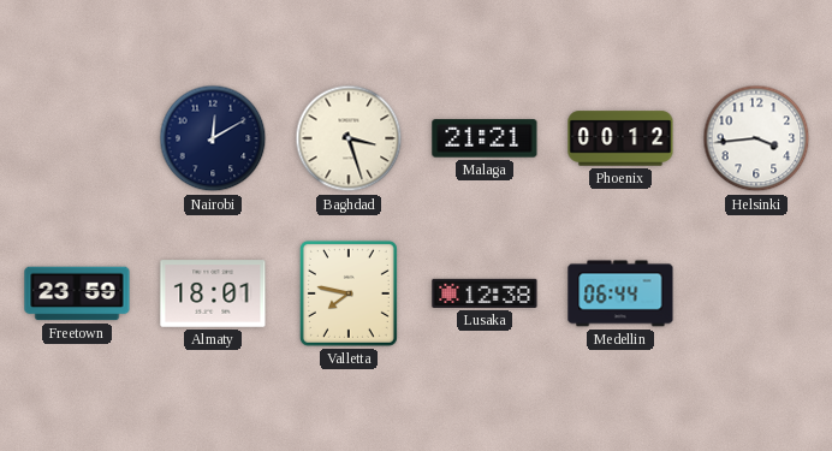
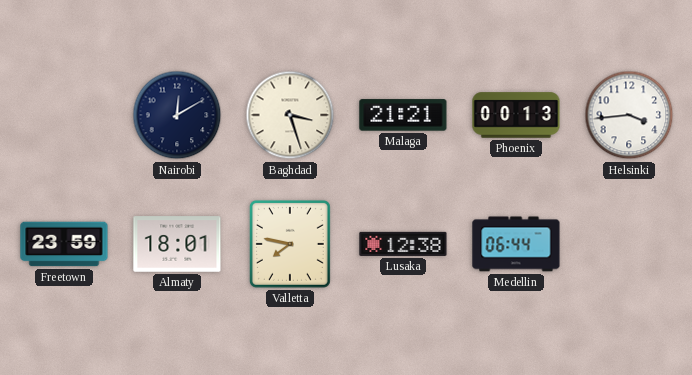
Phoenix: 00:12 -> 00:13
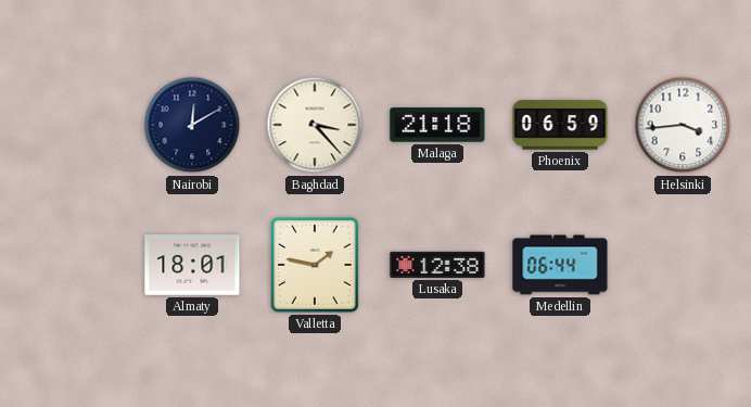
Baghdad: 3:27 -> 3:23
Malaga: 21:21 -> 21:18
Phoenix: 00:13 -> 06:59
Freetown: 23:59 -> none
Valletta: 7:47 -> 1:47
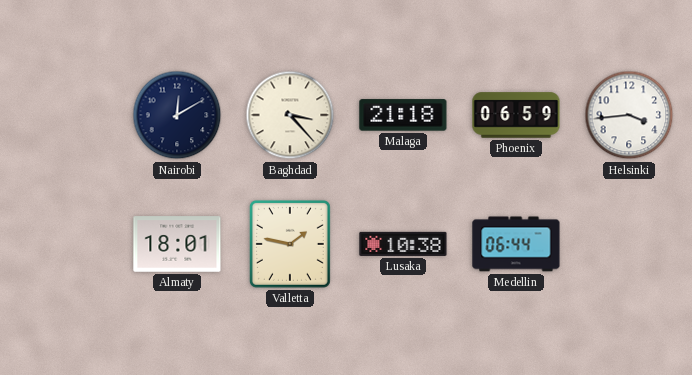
Lusaka: 12:38 -> 10:38
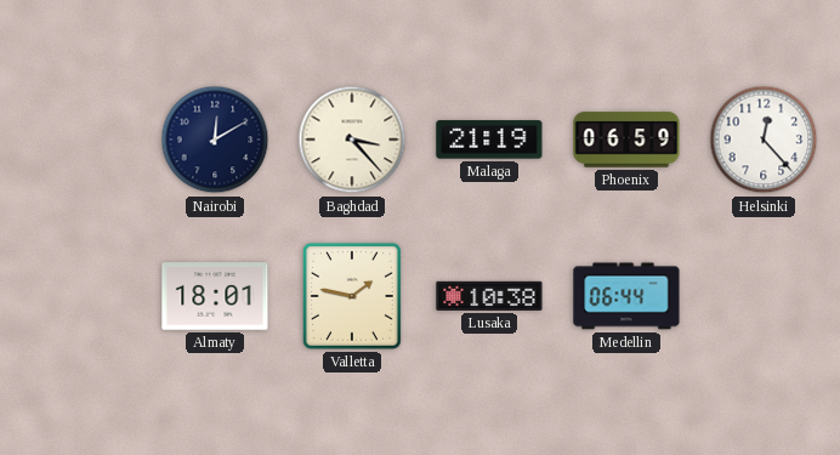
Malaga: 21:18 -> 21:19
Helsinki: 3:44 -> 12:23
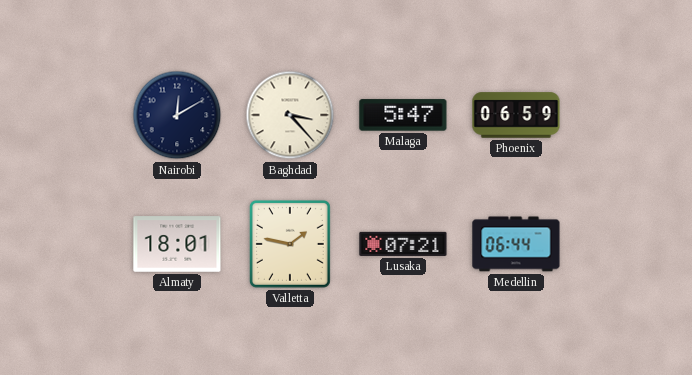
Malaga: 21:19 -> 5:47
Helsinki: 12:23 -> none
Lusaka: 10:38 -> 07:21
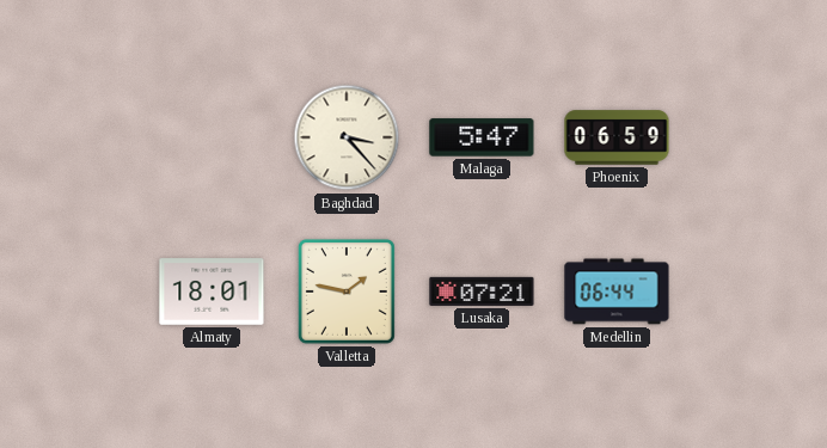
Nairobi: 12:10 -> none
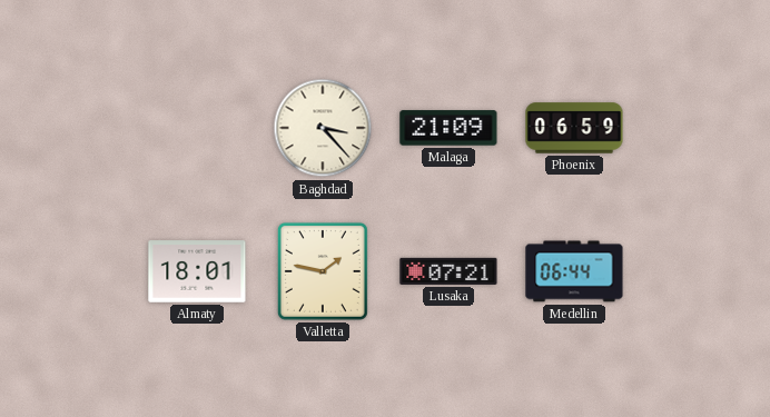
Malaga: 5:47 -> 21:09
